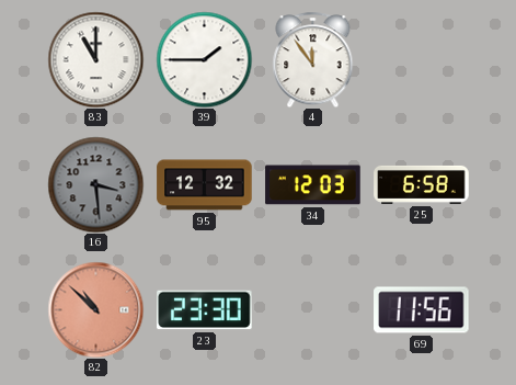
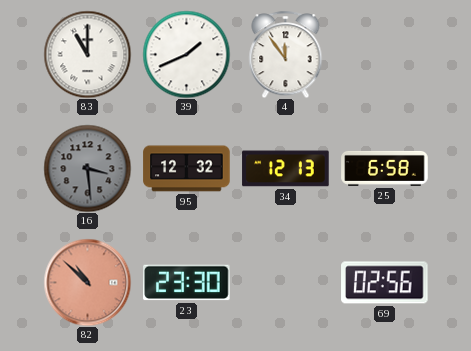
39: 1:45 -> 1:41
34: 12:03 -> 12:13
69: 11:56 -> 02:56
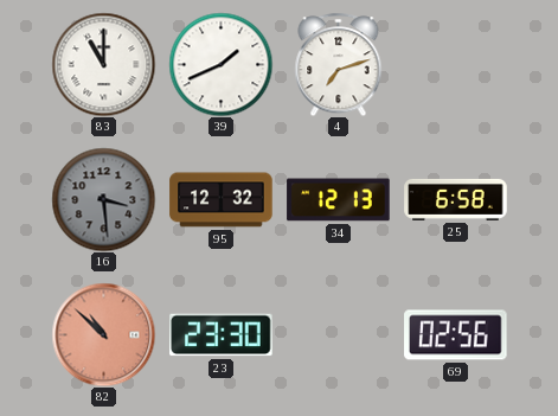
4: 11:54 -> 7:12
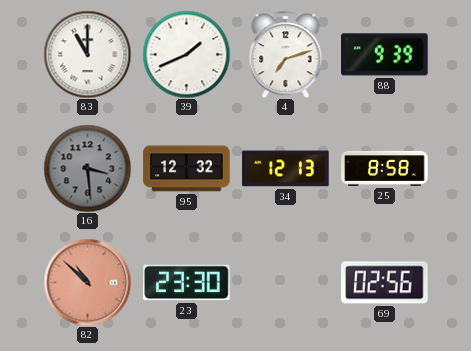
88: none -> 9:39
25: 6:58 -> 8:58
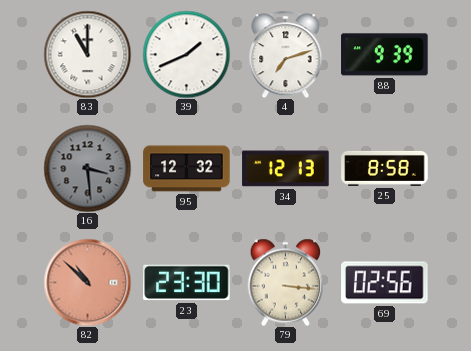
79: none -> 3:16
